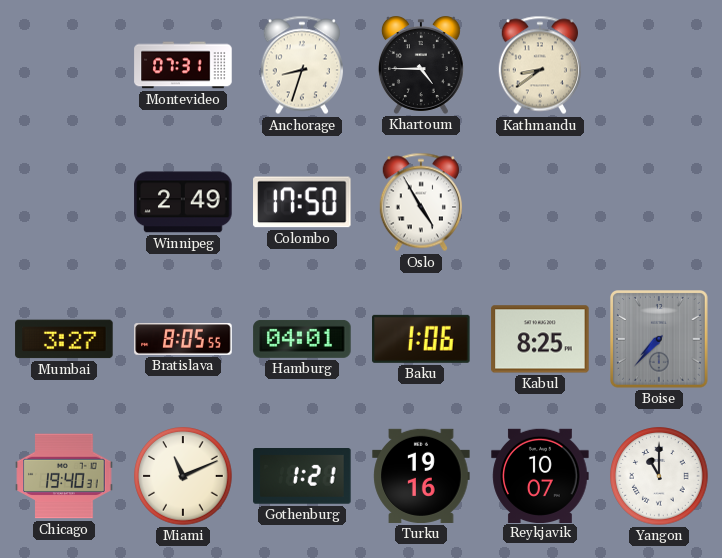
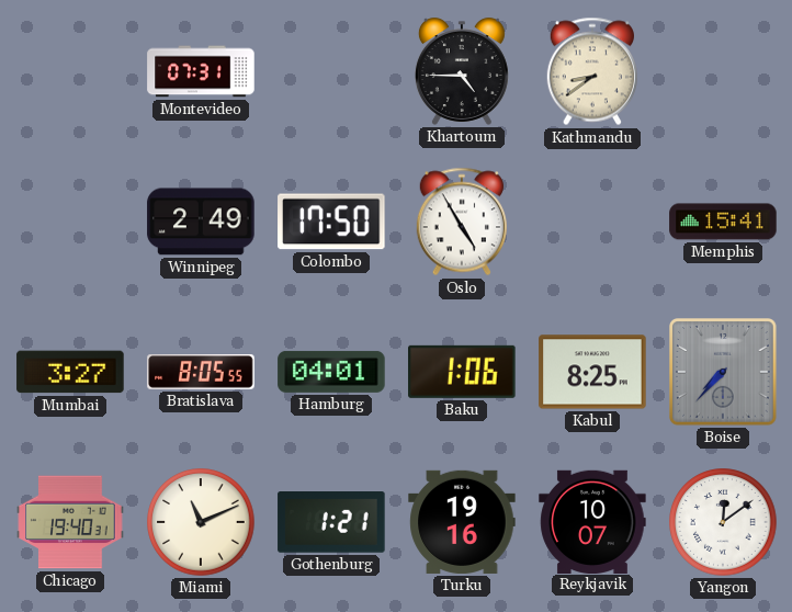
Anchorage: 8:33 -> none
Memphis: none -> 15:41
Yangon: 11:00 -> 12:09
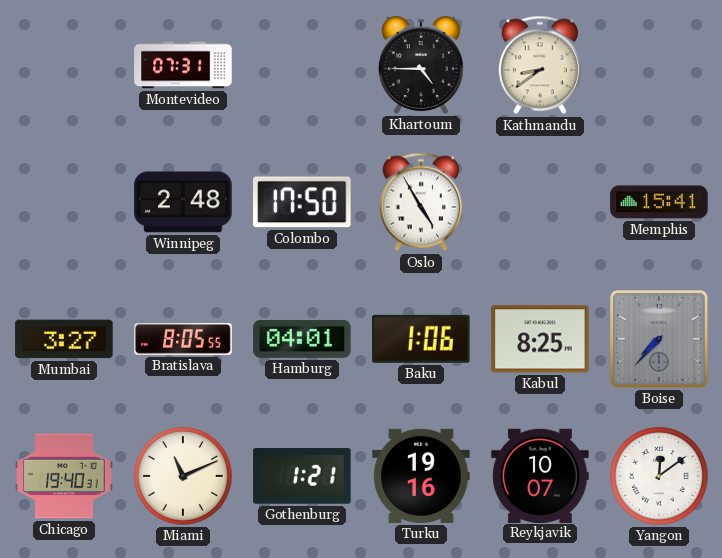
Winnipeg: 2:49 -> 2:48
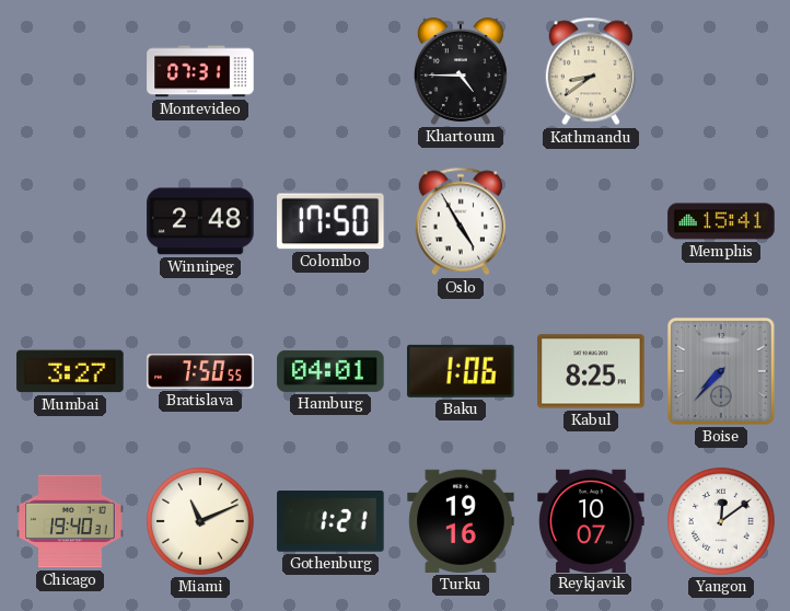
Bratislava: 8:05 -> 7:50
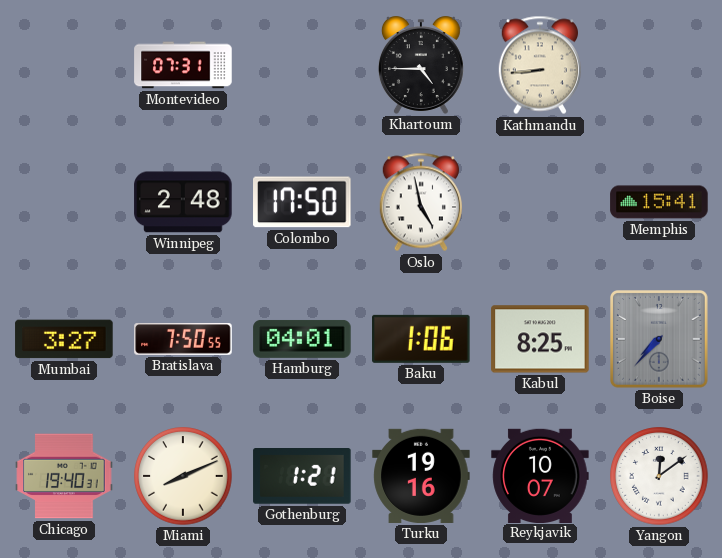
Kathmandu: 8:39 -> 8:44
Oslo: 4:55 -> 4:58
Miami: 11:11 -> 8:11
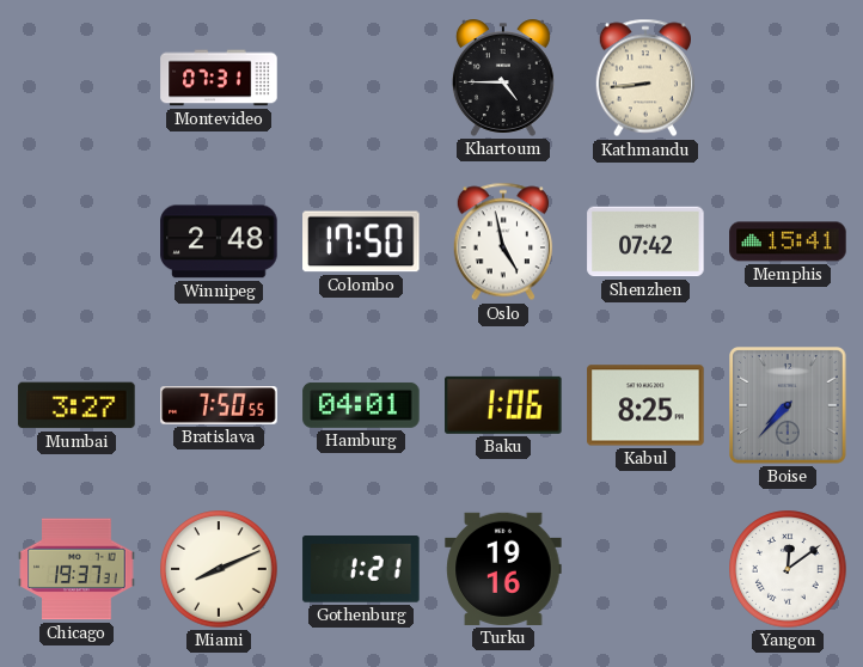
Shenzhen: none -> 07:42
Chicago: 19:40 -> 19:37
Reykjavik: 10:07 -> none
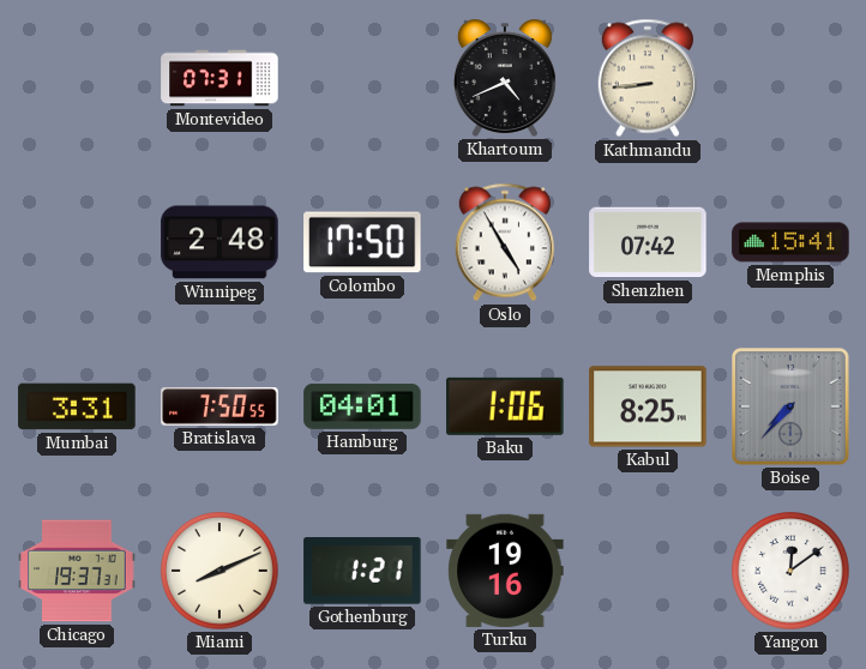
Khartoum: 4:45 -> 4:41
Oslo: 4:58 -> 4:55
Mumbai: 3:27 -> 3:31
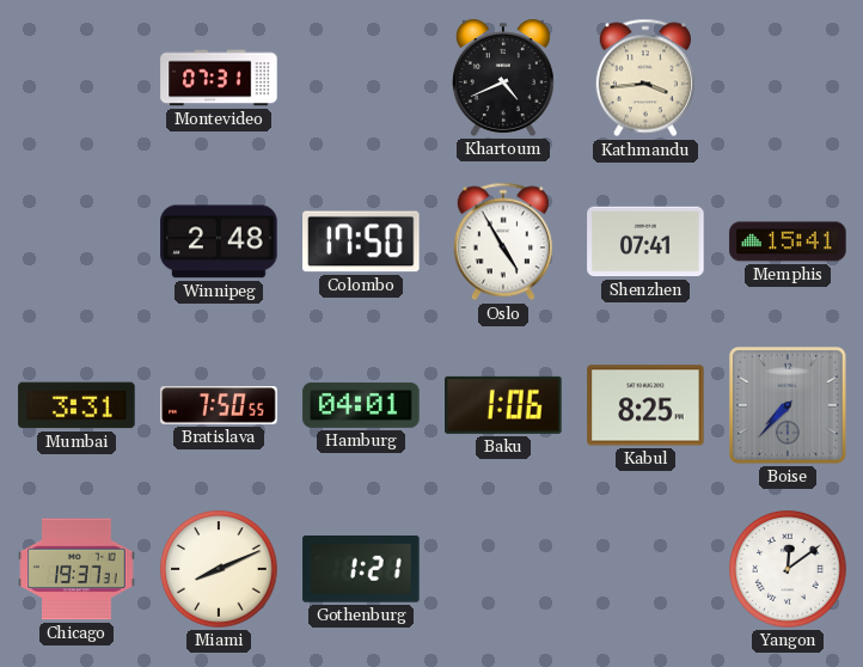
Kathmandu: 8:44 -> 3:44
Shenzhen: 07:42 -> 07:41
Turku: 19:16 -> none
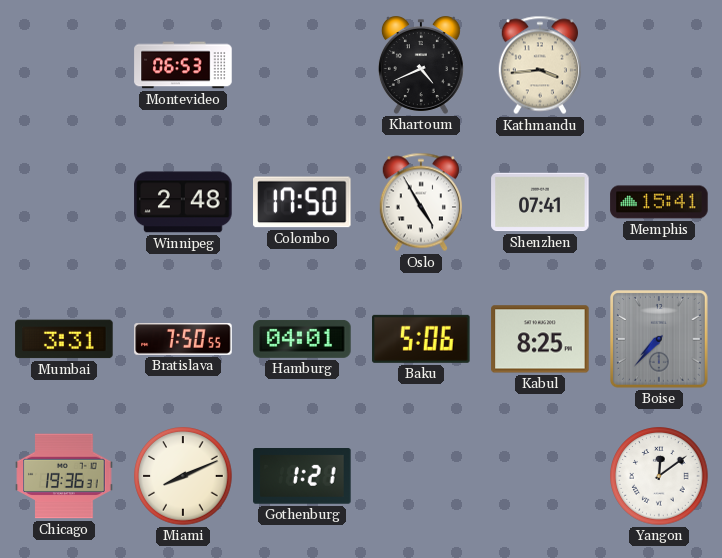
Montevideo: 07:31 -> 06:53
Baku: 1:06 -> 5:06
Chicago: 19:37 -> 19:36
